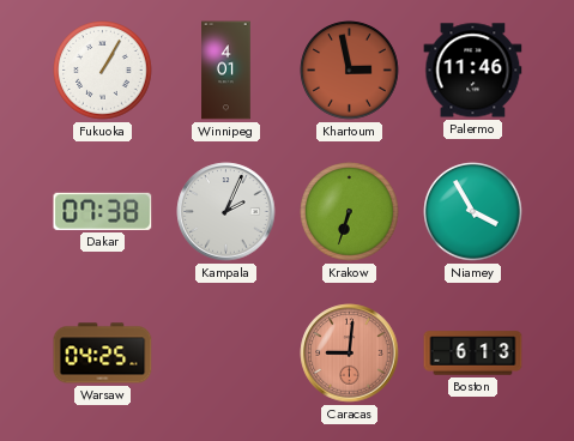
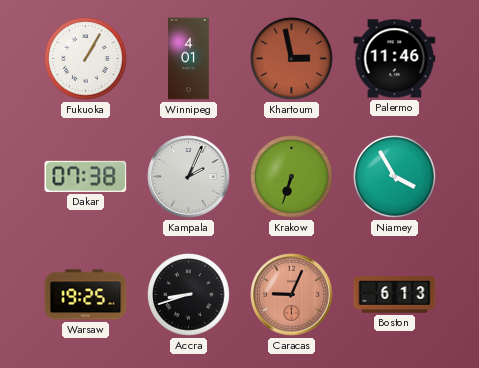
Warsaw: 04:25 -> 19:25
Accra: none -> 8:42
Caracas: 9:01 -> 9:04
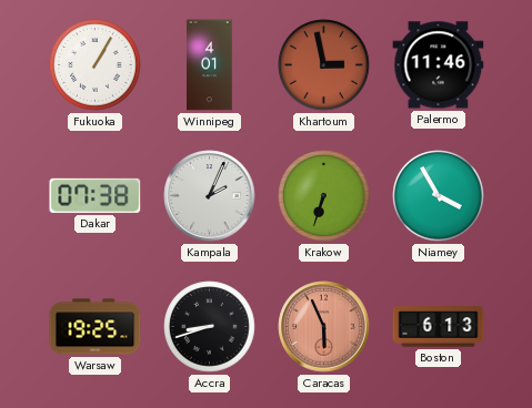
Caracas: 9:04 -> 5:56
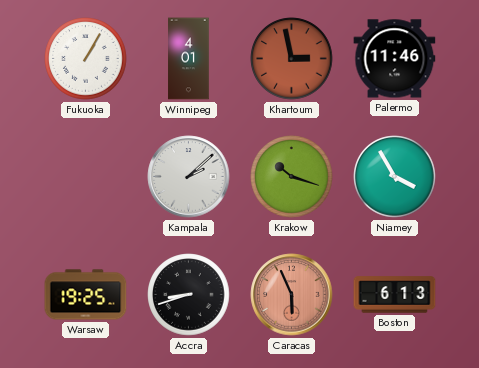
Dakar: 07:38 -> none
Kampala: 2:04 -> 2:08
Krakow: 6:33 -> 10:18
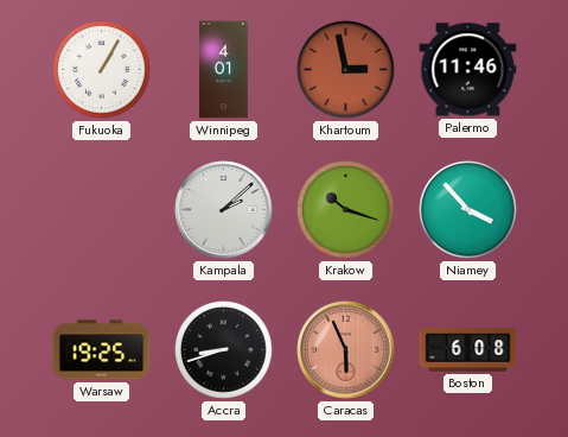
Niamey: 3:55 -> 3:53
Boston: 6:13 -> 6:08
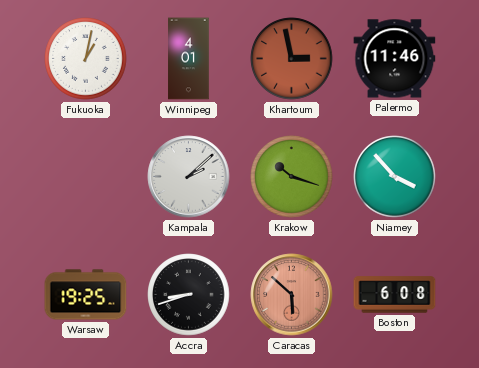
Fukuoka: 1:05 -> 1:02
Caracas: 5:56 -> 5:52
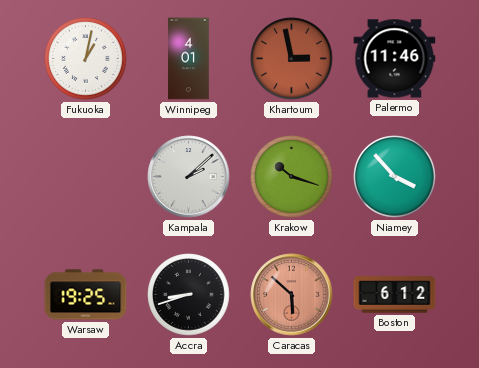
Boston: 6:08 -> 6:12
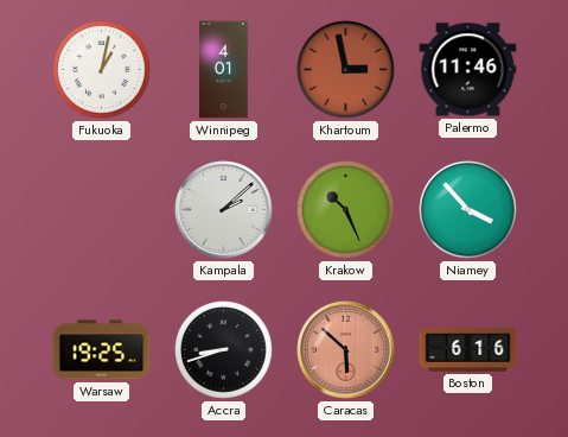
Krakow: 10:18 -> 10:26
Boston: 6:12 -> 6:16
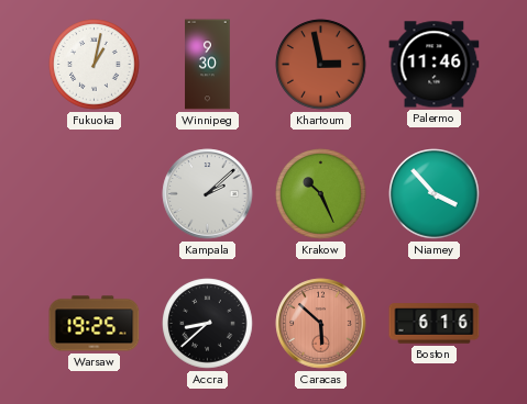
Winnipeg: 4:01 -> 9:30
Accra: 8:42 -> 8:38
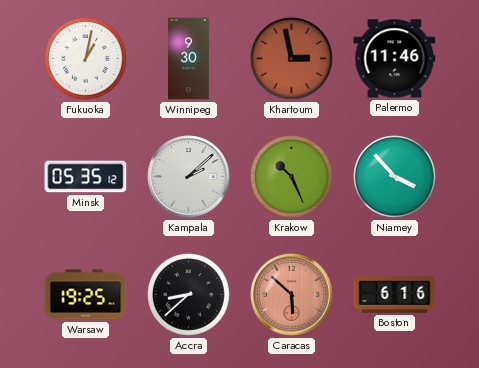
Minsk: none -> 05:35
